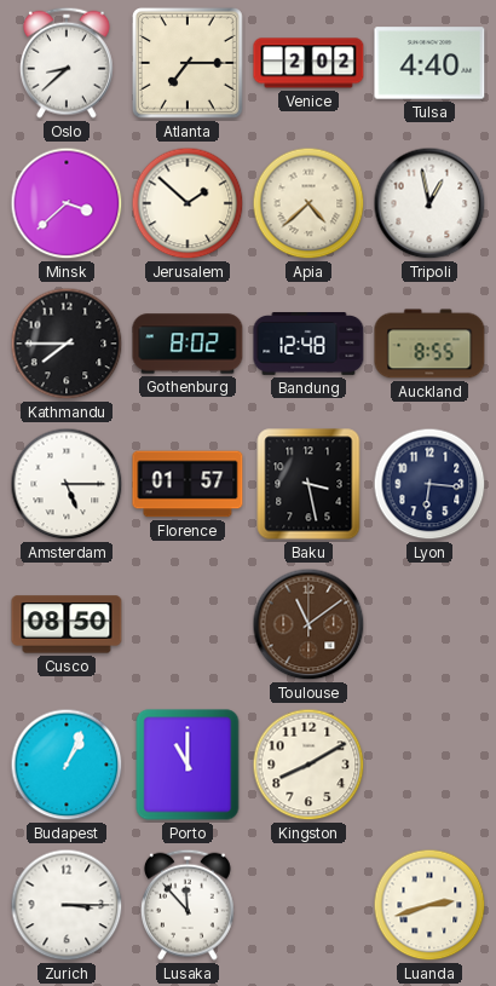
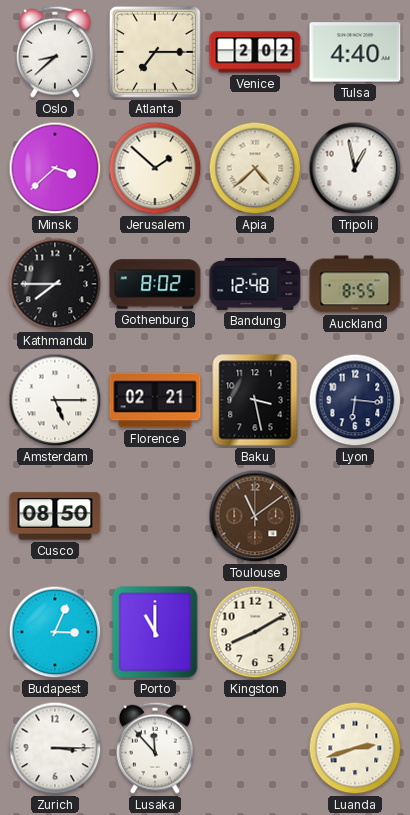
Florence: 01:57 -> 02:21
Budapest: 1:04 -> 3:04
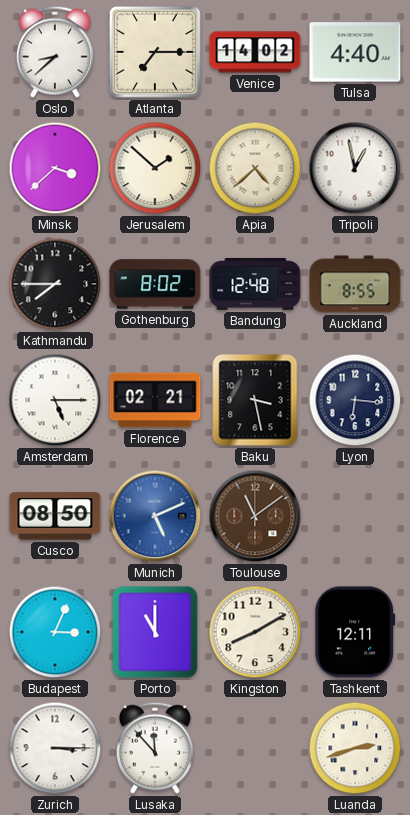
Venice: 2:02 -> 14:02
Munich: none -> 5:11
Tashkent: none -> 12:11
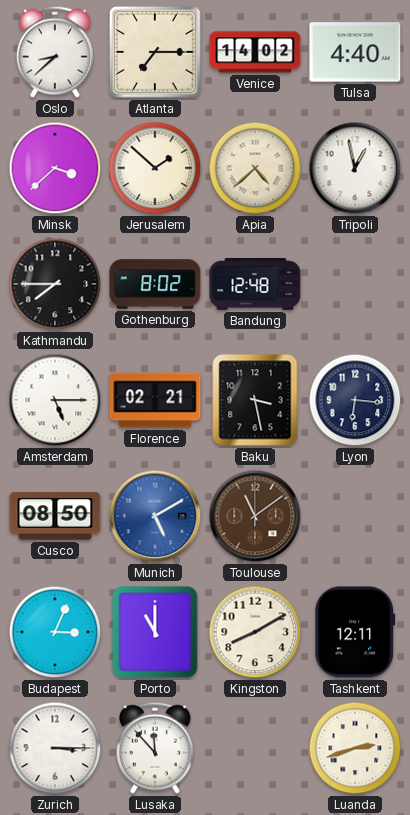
Auckland: 8:55 -> none
Munich: 5:11 -> 5:10
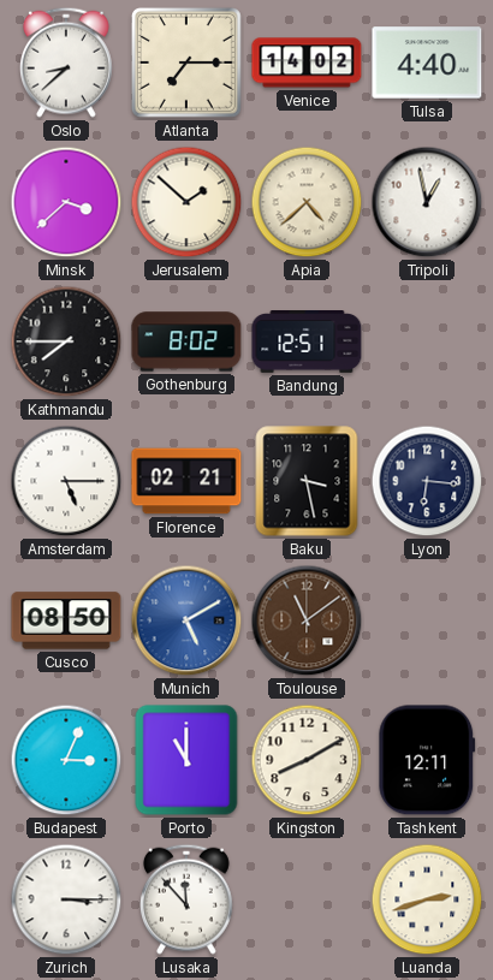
Bandung: 12:48 -> 12:51
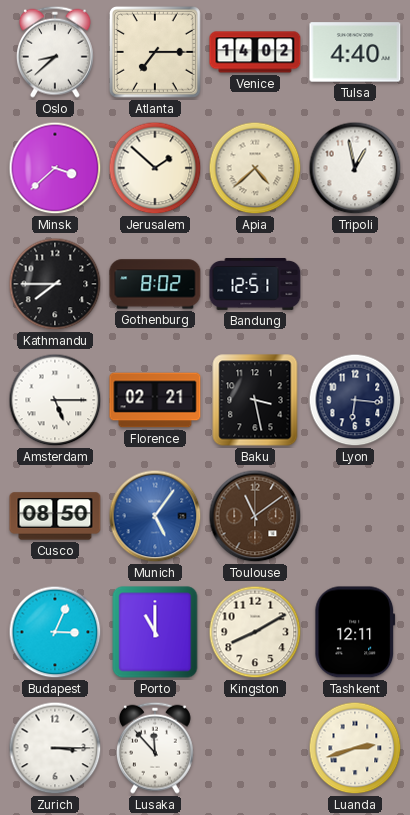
Munich: 5:10 -> 5:06
